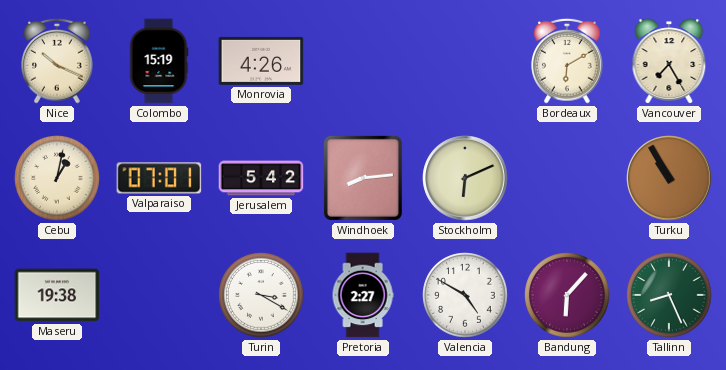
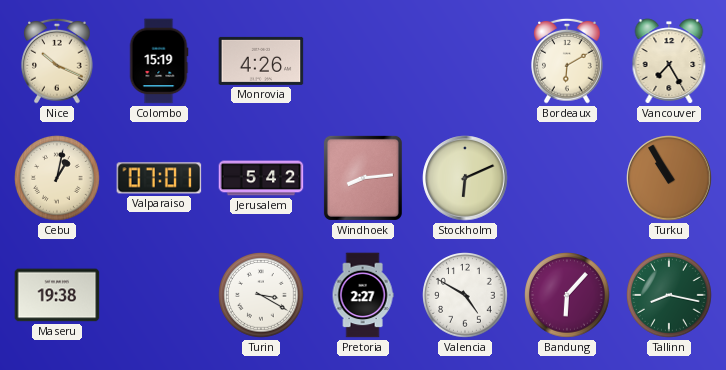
Tallinn: 8:26 -> 8:17
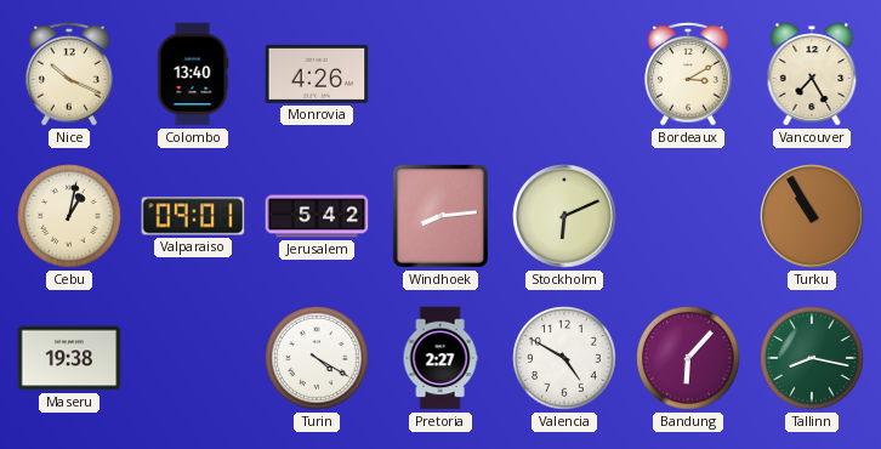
Colombo: 15:19 -> 13:40
Bordeaux: 6:10 -> 3:10
Valparaiso: 07:01 -> 09:01
Turin: 3:20 -> 4:20
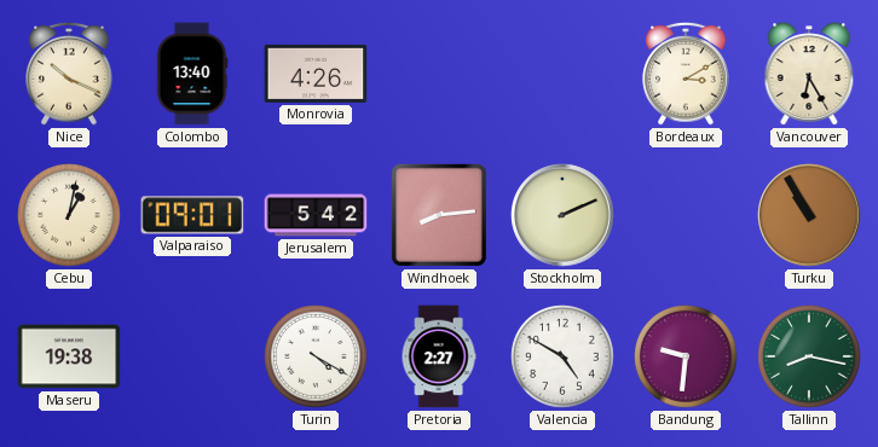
Vancouver: 7:25 -> 6:25
Stockholm: 6:11 -> 2:11
Bandung: 6:07 -> 9:31
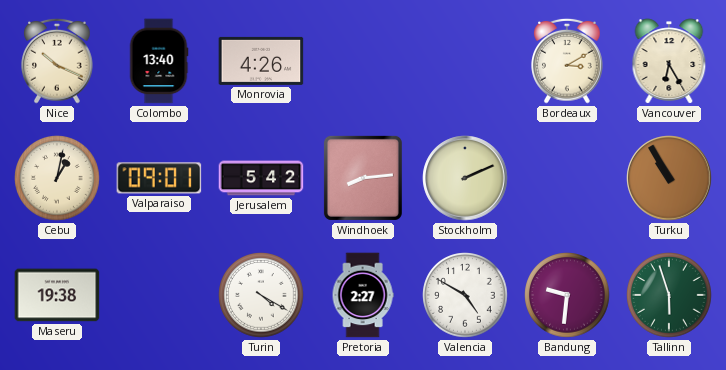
Tallinn: 8:17 -> 5:57
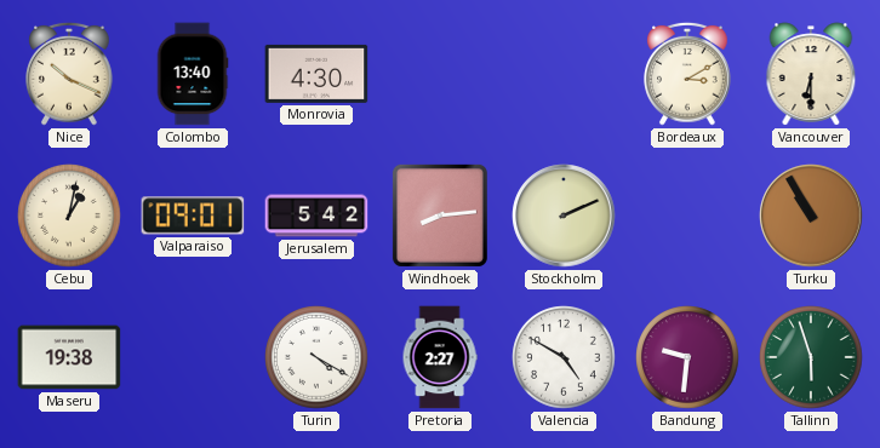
Monrovia: 4:26 -> 4:30
Vancouver: 6:25 -> 6:30
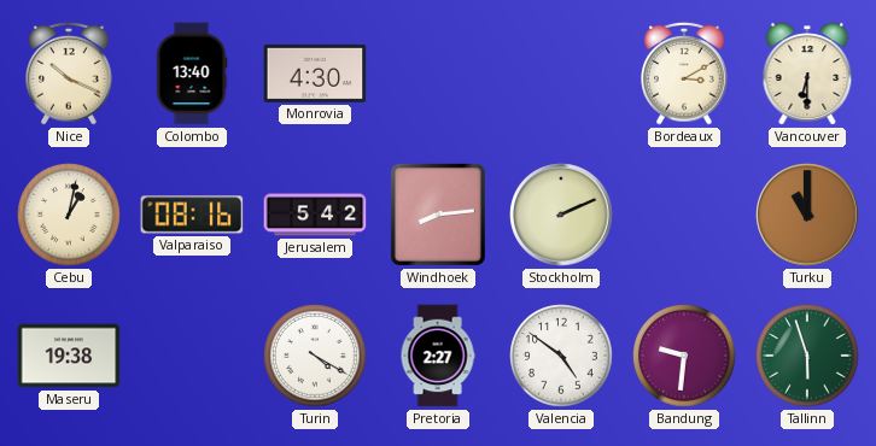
Valparaiso: 09:01 -> 08:16
Turku: 10:55 -> 11:00
Valencia: 4:50 -> 4:51
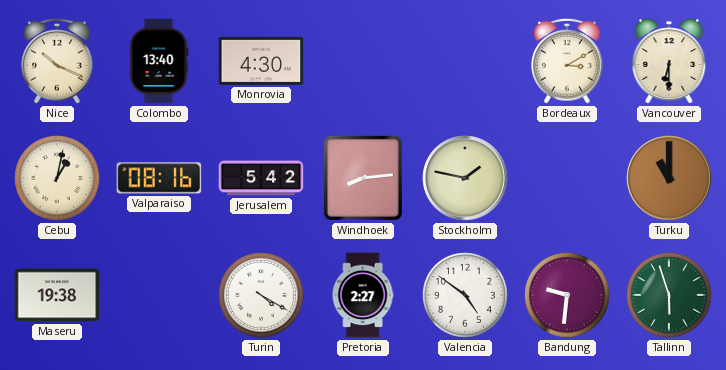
Stockholm: 2:11 -> 1:47
